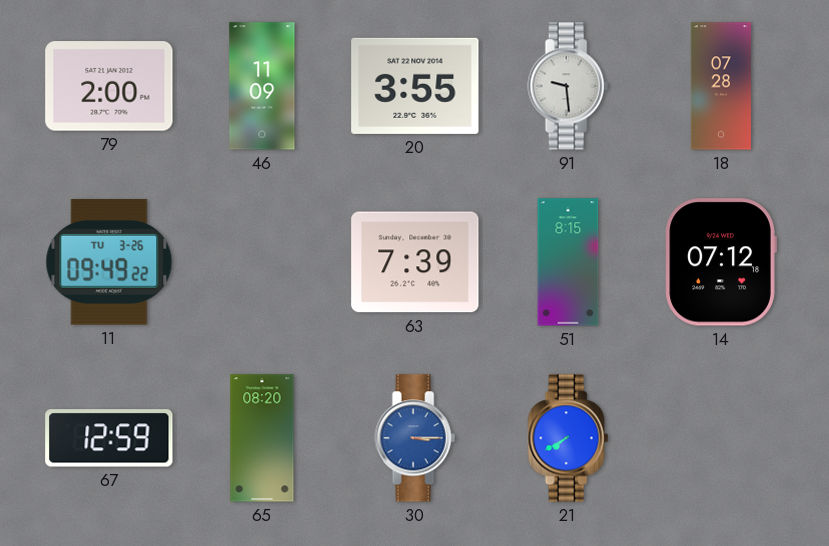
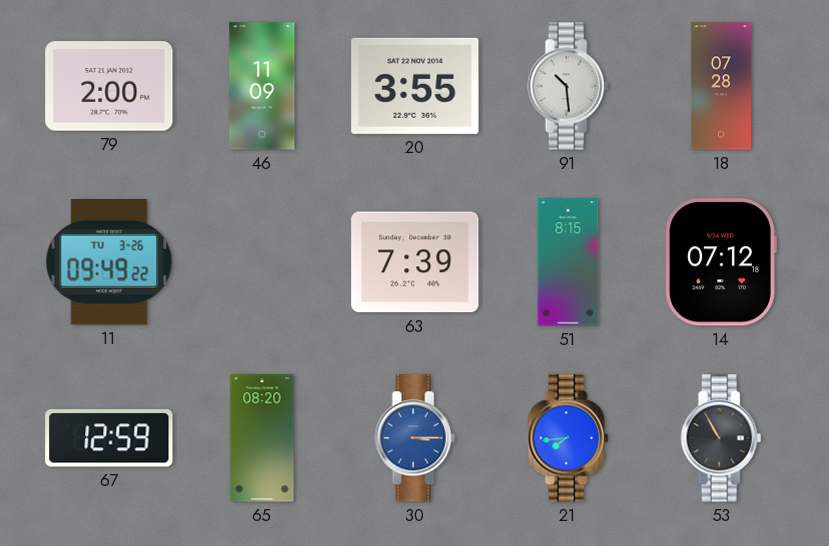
91: 9:29 -> 10:29
21: 7:40 -> 7:44
53: none -> 10:55
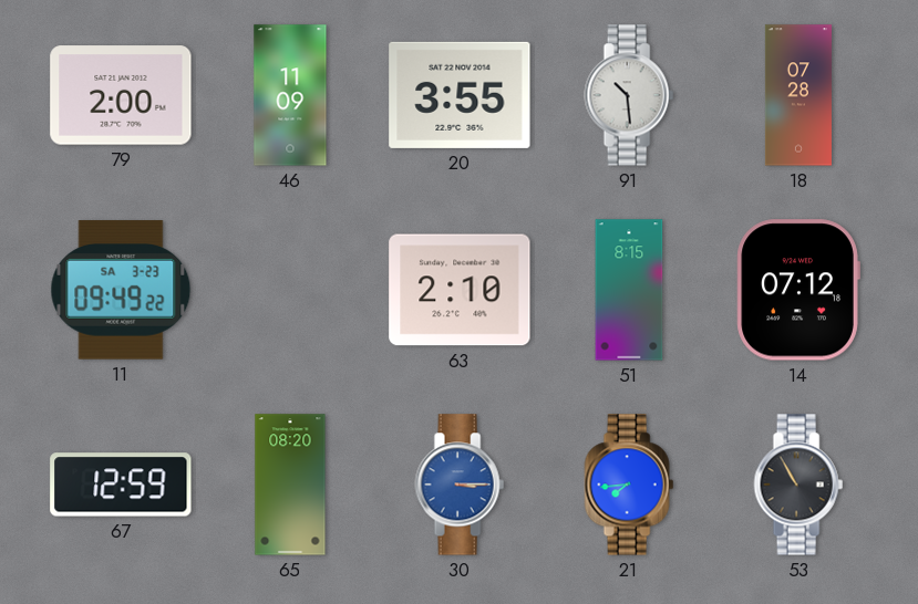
11 date: TU 3-26 -> SA 3-23
63: 7:39 -> 2:10
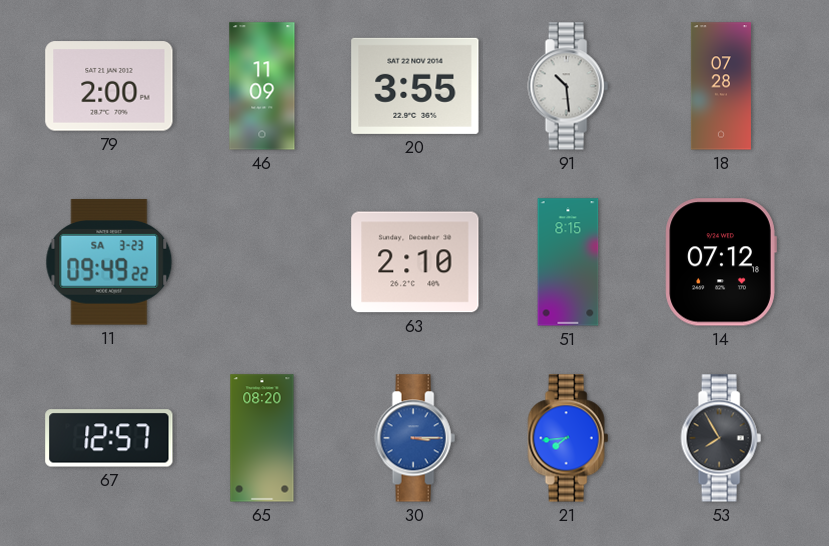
67: 12:59 -> 12:57
53: 10:55 -> 7:55
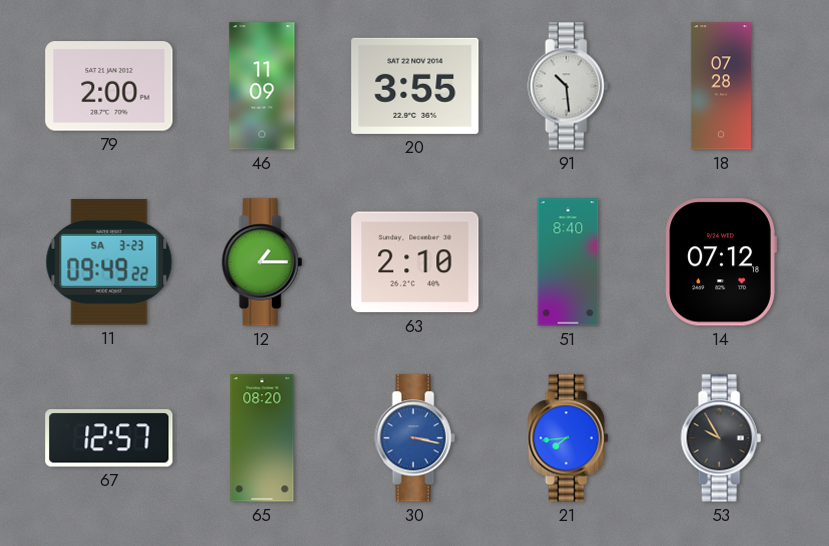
12: none -> 1:15
51: 8:15 -> 8:40
30: 3:15 -> 3:17
53: 7:55 -> 9:55
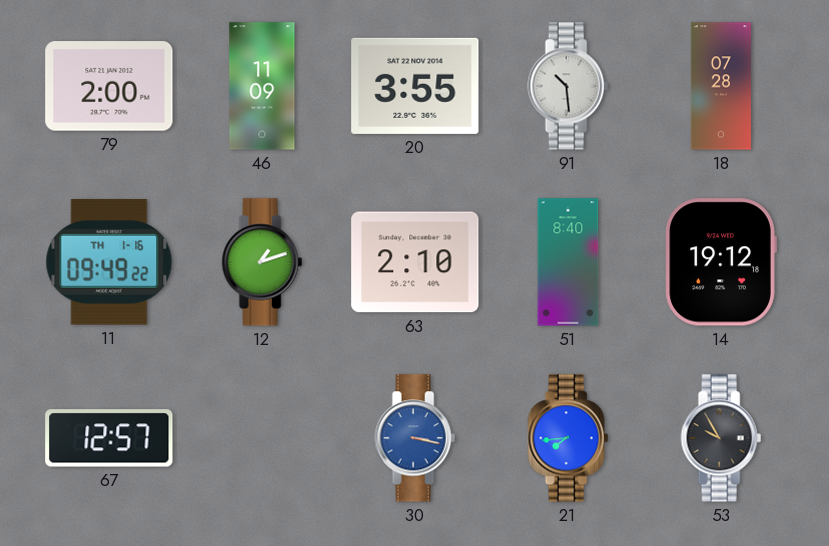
11 date: SA 3-23 -> TH 1-16
12: 1:15 -> 1:12
14: 07:12 -> 19:12
65: 08:20 -> none
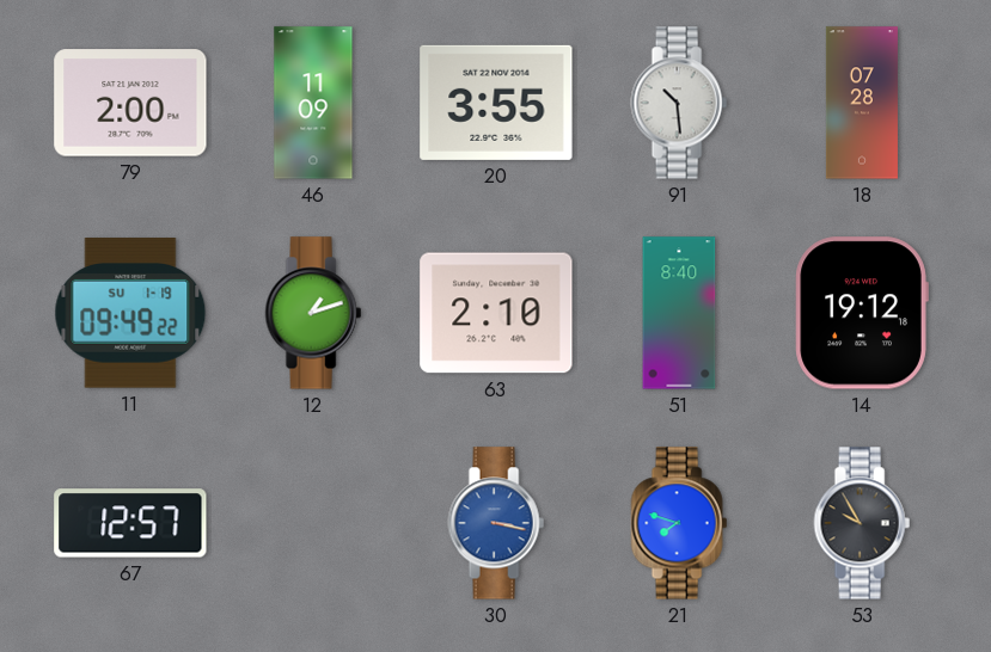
11 date: TH 1-16 -> SU 1-19
21: 7:44 -> 7:48
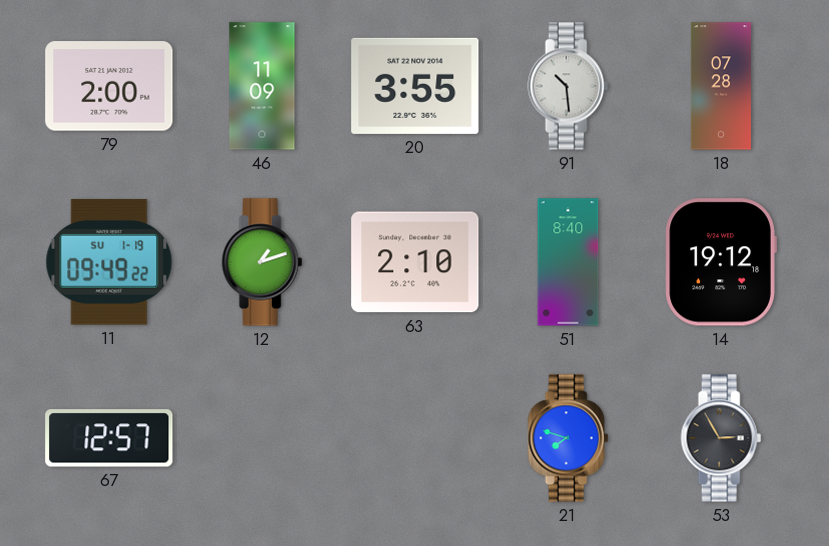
30: 3:17 -> none
53: 9:55 -> 2:55
